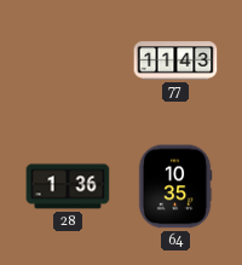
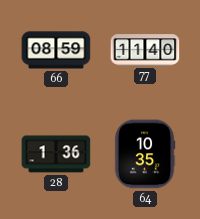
66: none -> 08:59
77: 11:43 -> 11:40
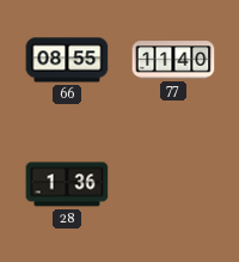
66: 08:59 -> 08:55
64: 10:35 -> none
